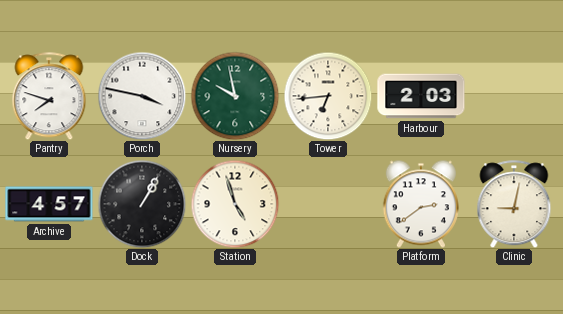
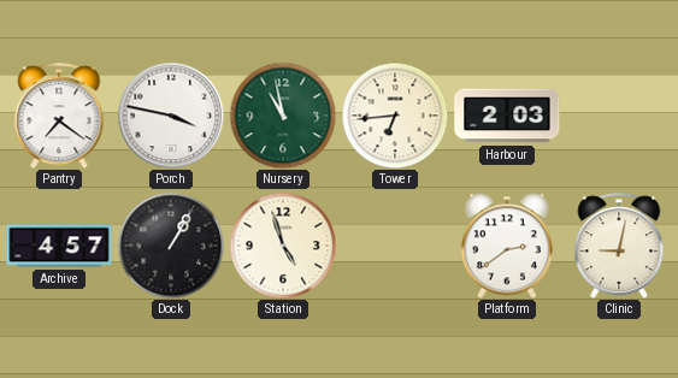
Pantry: 7:48 -> 7:21
Nursery: 9:58 -> 10:58
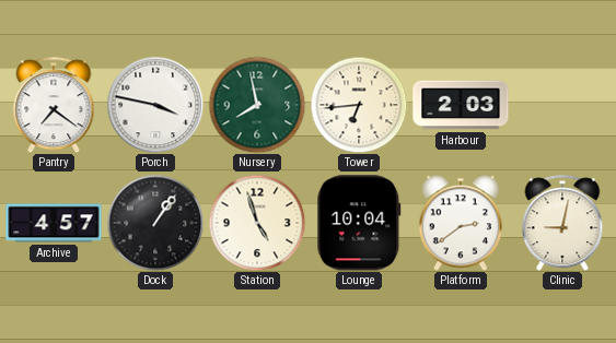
Nursery: 10:58 -> 7:58
Dock: 1:05 -> 1:06
Lounge: none -> 10:04
